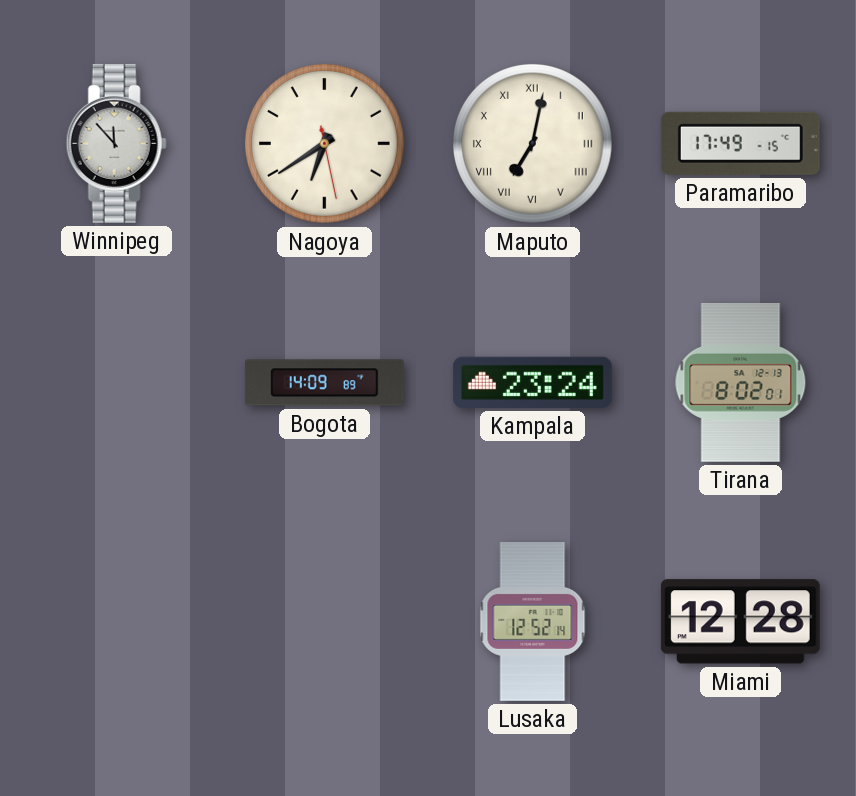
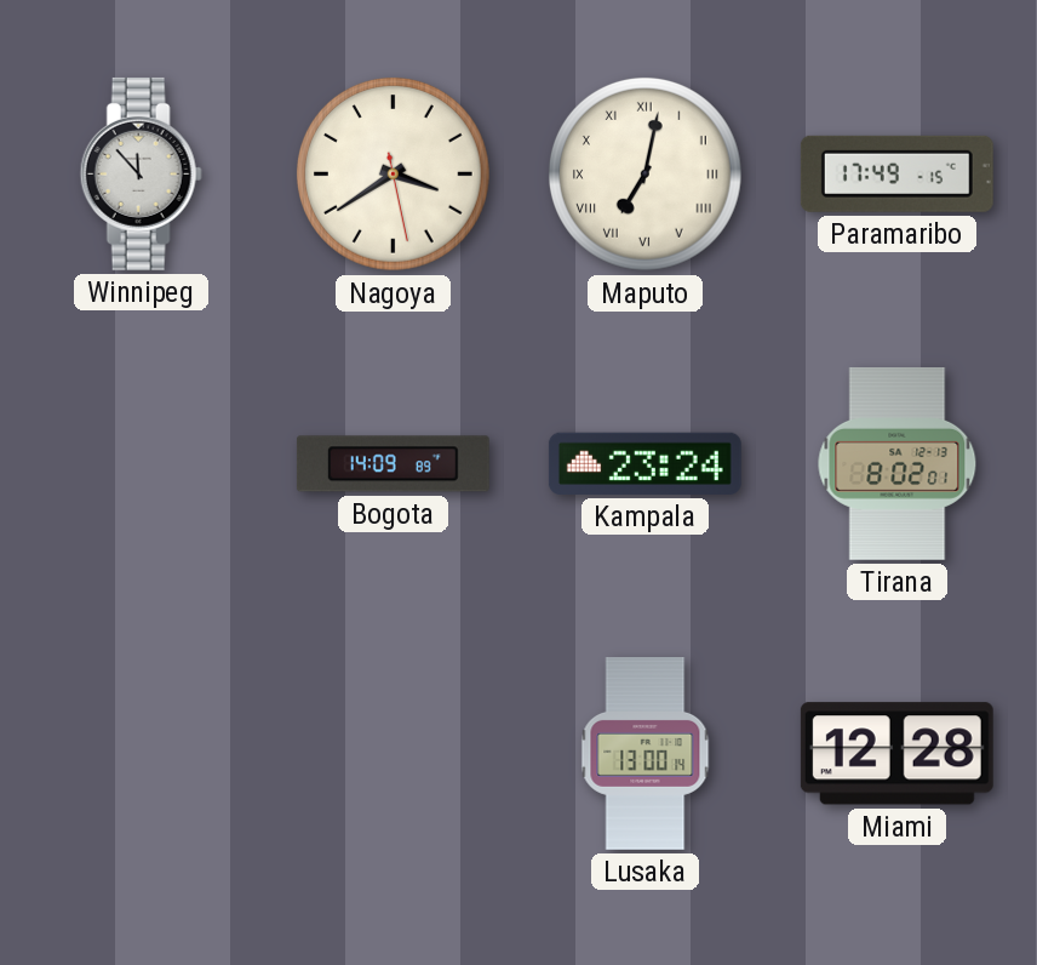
Nagoya: 6:39 -> 3:39
Lusaka: 12:52 -> 13:00
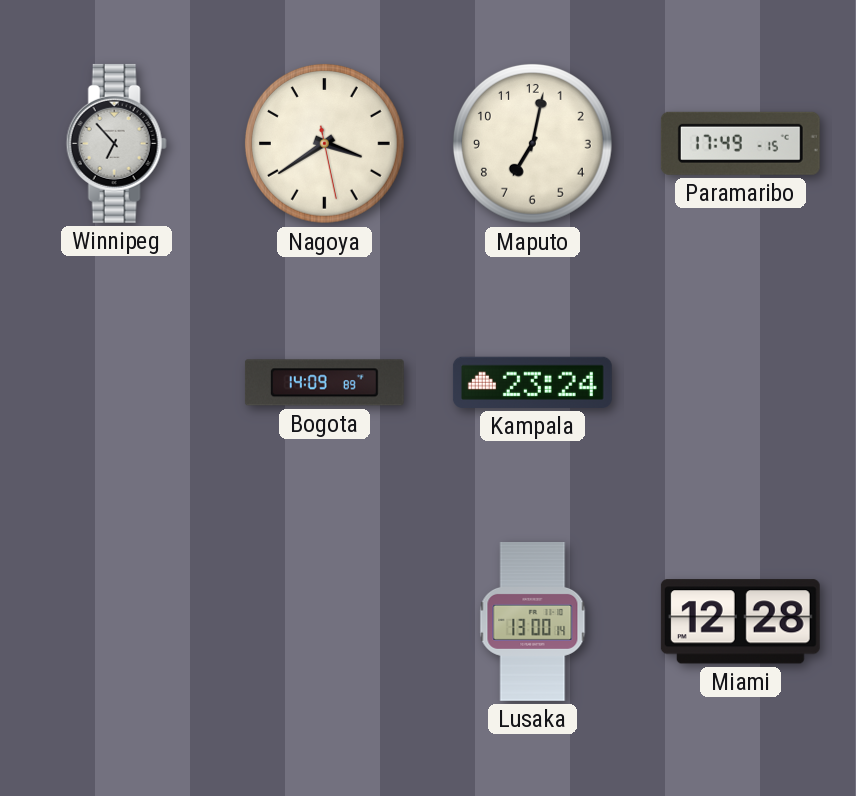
Winnipeg: 11:53 -> 6:53
Maputo numerals: Roman -> Arabic
Tirana: 8:02 -> none
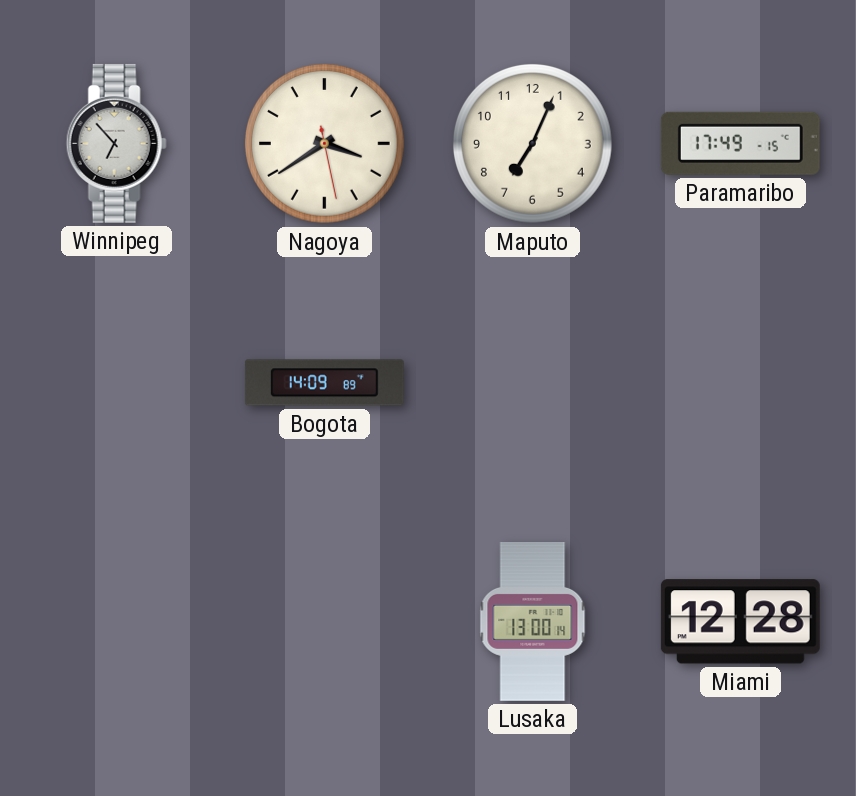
Maputo: 7:02 -> 7:04
Kampala: 23:24 -> none
